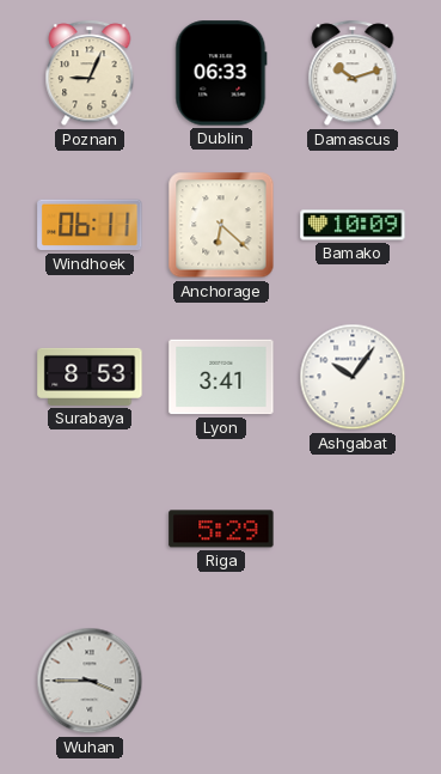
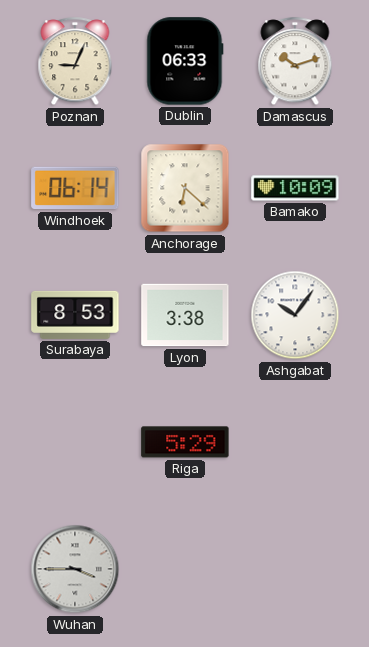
Windhoek: 06:11 -> 06:14
Lyon: 3:41 -> 3:38
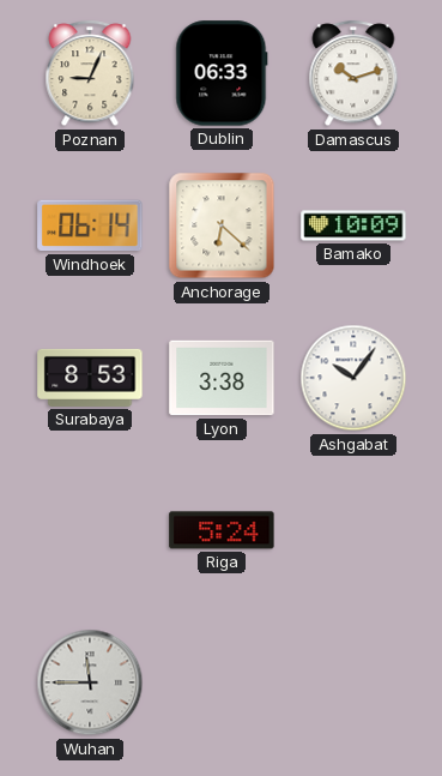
Riga: 5:29 -> 5:24
Wuhan: 3:45 -> 11:45
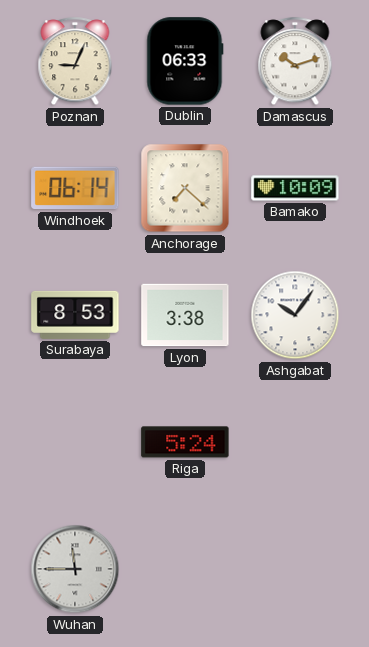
Anchorage: 6:22 -> 7:22
